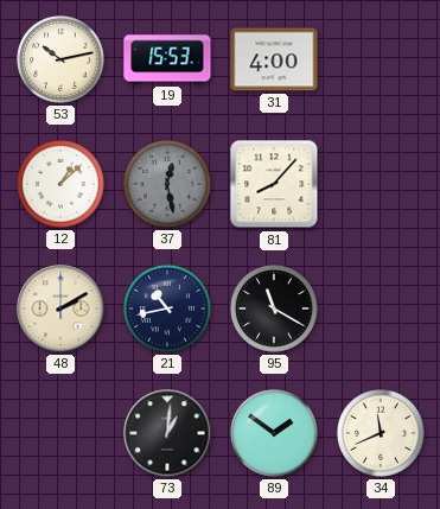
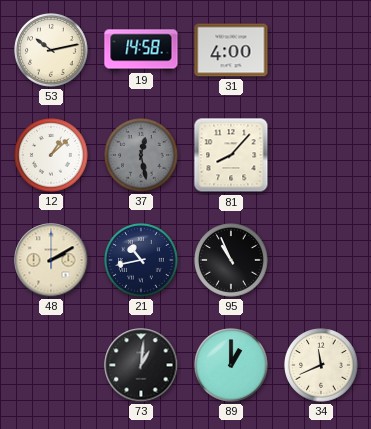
19: 15:53 -> 14:58
95: 11:20 -> 10:56
89: 1:51 -> 1:00
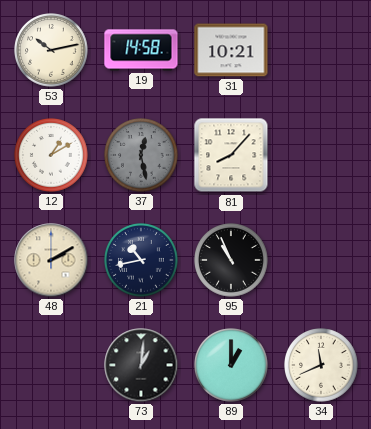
31: 4:00 -> 10:21
12: 1:08 -> 1:10
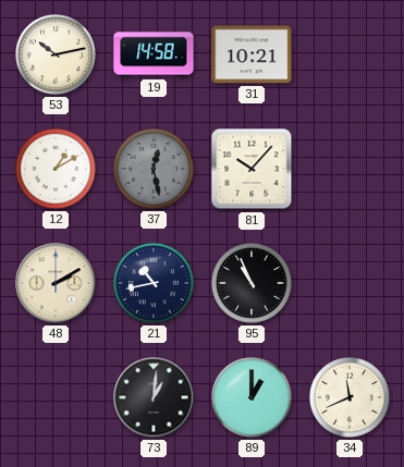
81: 8:07 -> 10:07
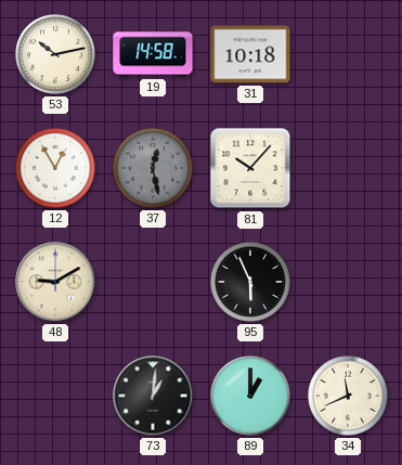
31: 10:21 -> 10:18
12: 1:10 -> 12:55
48: 2:10 -> 9:10
21: 10:43 -> none
95: 10:56 -> 5:56
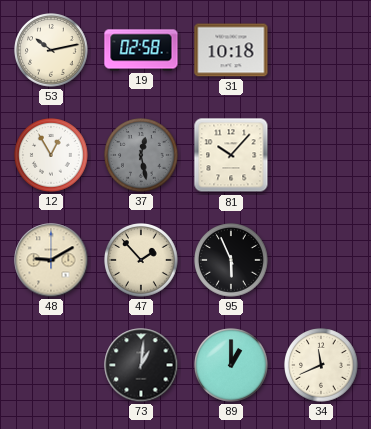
19: 14:58 -> 02:58
47: none -> 1:53
